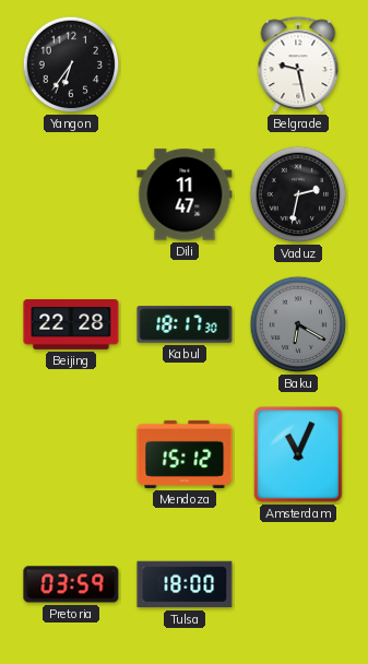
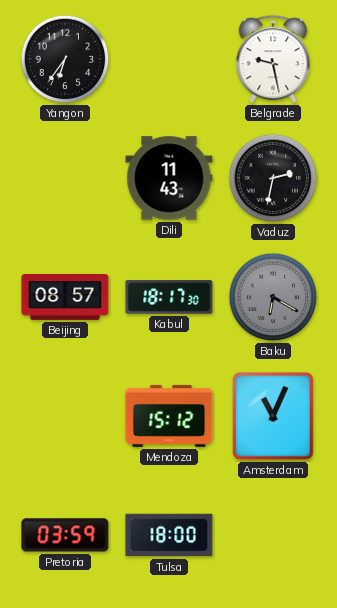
Dili: 11:47 -> 11:43
Beijing: 22:28 -> 08:57
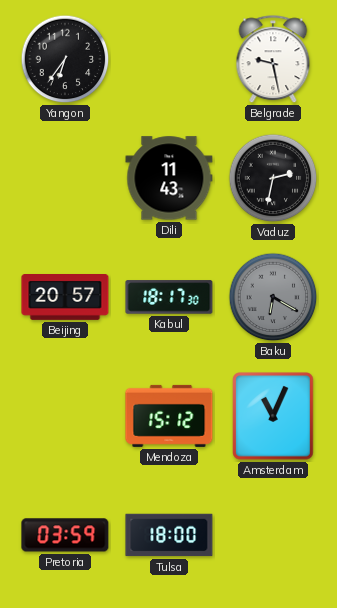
Beijing: 08:57 -> 20:57
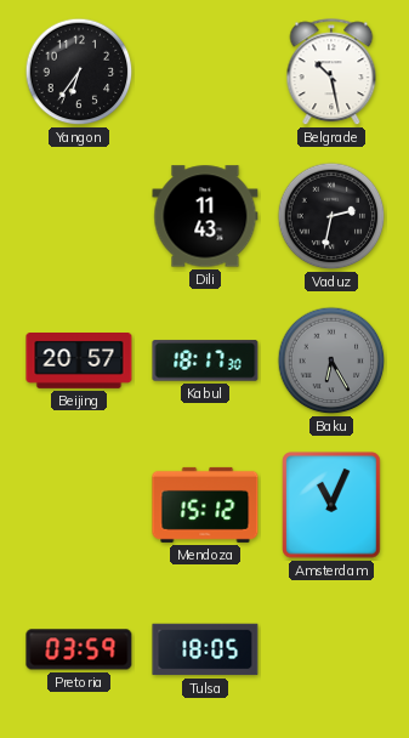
Belgrade: 9:28 -> 10:28
Baku: 6:20 -> 6:25
Tulsa: 18:00 -> 18:05
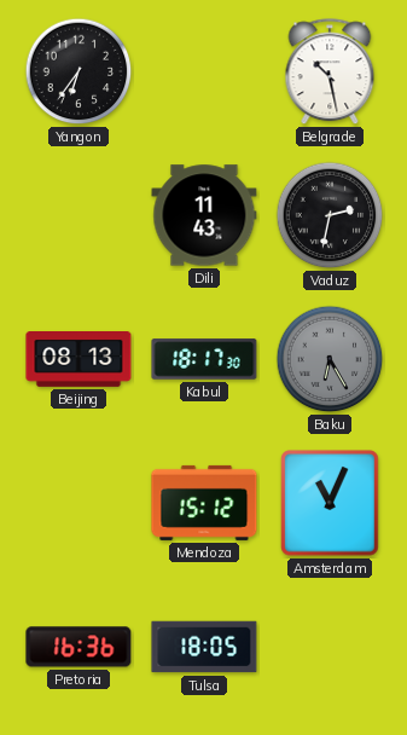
Beijing: 20:57 -> 08:13
Pretoria: 03:59 -> 16:36
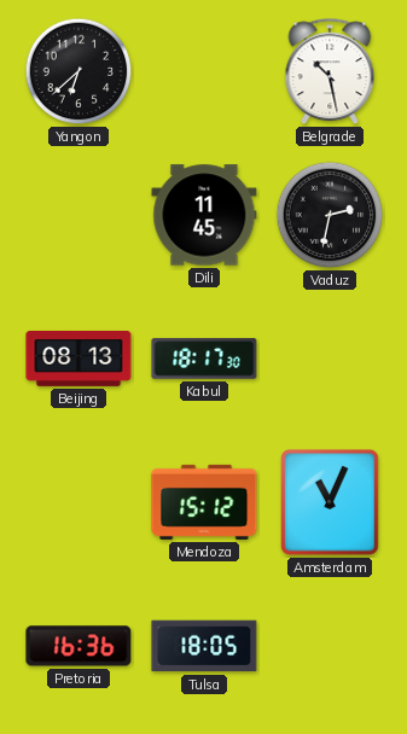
Yangon: 6:36 -> 6:38
Dili: 11:43 -> 11:45
Baku: 6:25 -> none
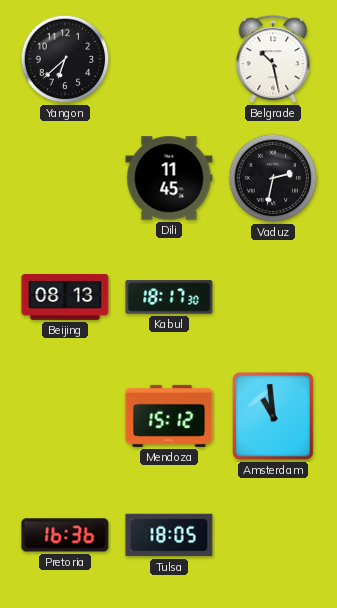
Amsterdam: 11:04 -> 10:59
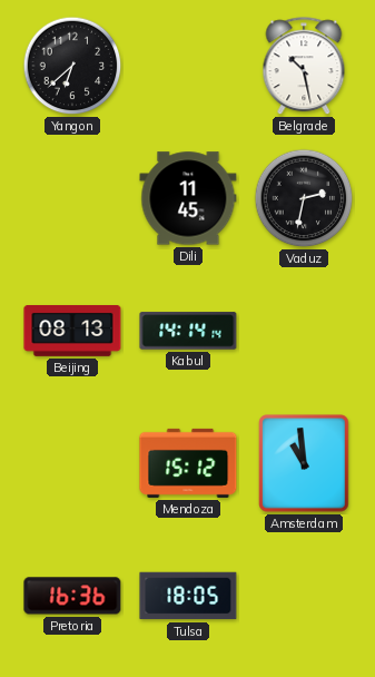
Kabul: 18:17 -> 14:14
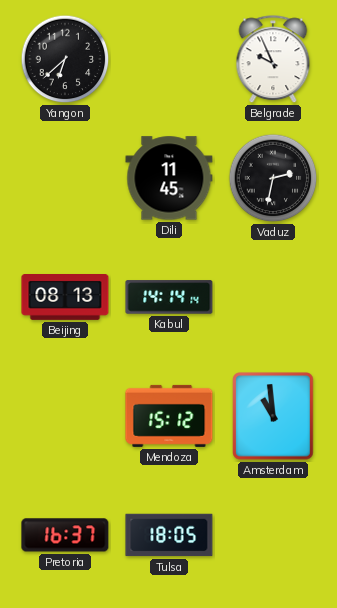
Belgrade: 10:28 -> 9:56
Pretoria: 16:36 -> 16:37
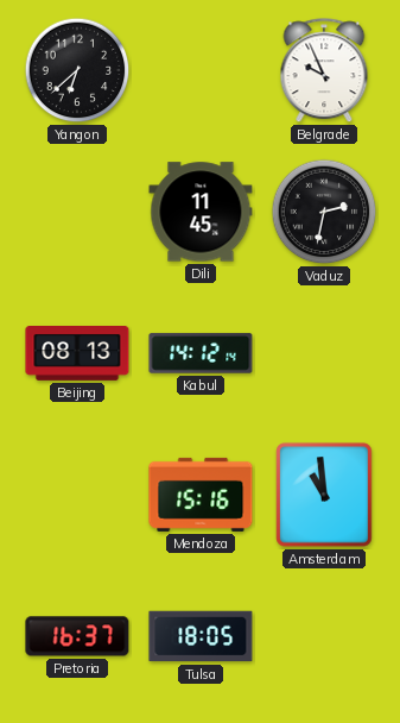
Kabul: 14:14 -> 14:12
Mendoza: 15:12 -> 15:16
